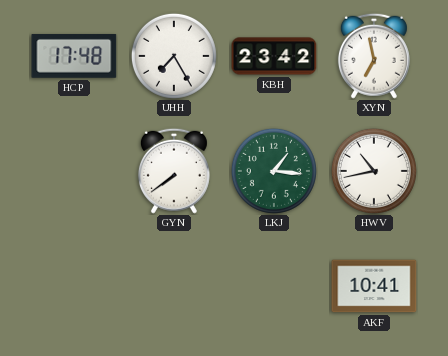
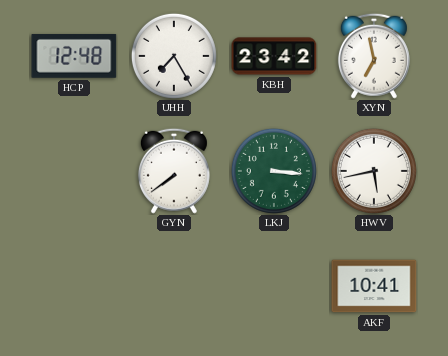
HCP: 17:48 -> 12:48
LKJ: 1:16 -> 3:16
HWV: 10:43 -> 5:43
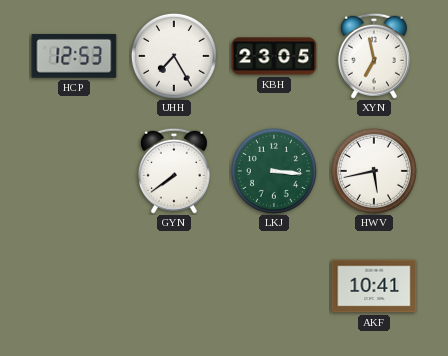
HCP: 12:48 -> 12:53
KBH: 23:42 -> 23:05
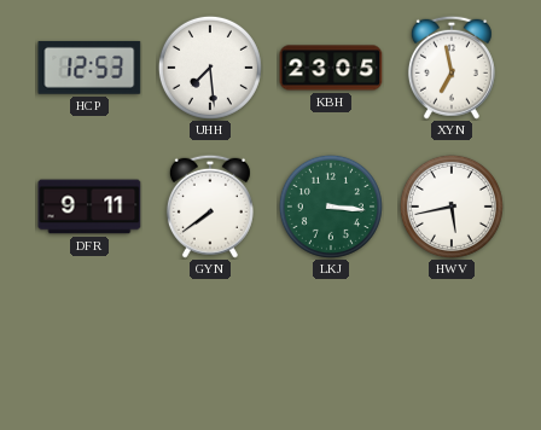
UHH: 7:25 -> 7:29
DFR: none -> 9:11
AKF: 10:41 -> none
